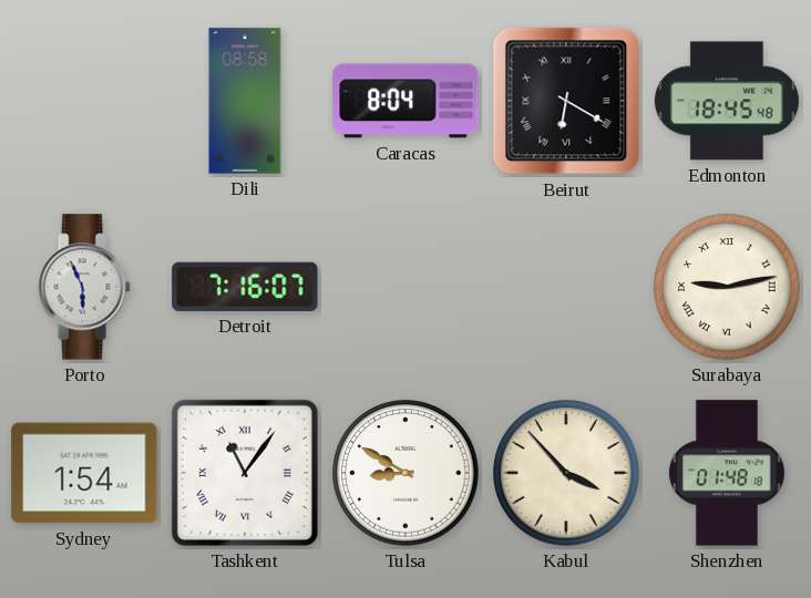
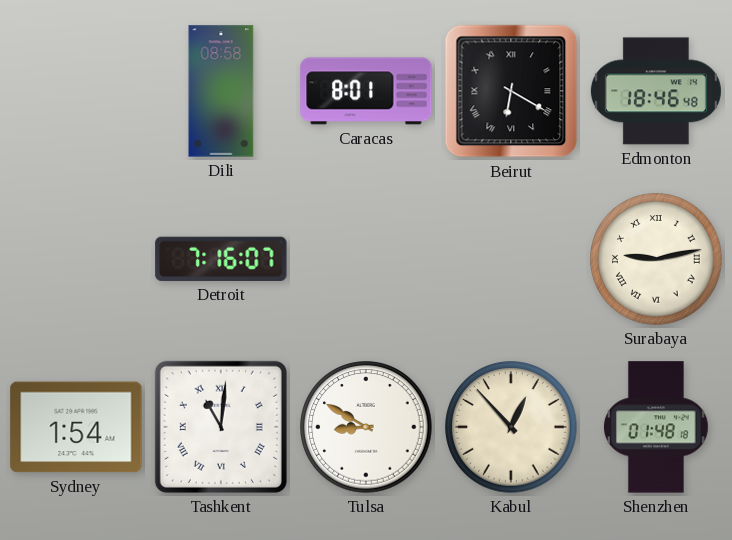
Caracas: 8:04 -> 8:01
Edmonton: 18:45 -> 18:46
Porto: 5:56 -> none
Tashkent: 11:06 -> 11:01
Kabul: 3:53 -> 12:53
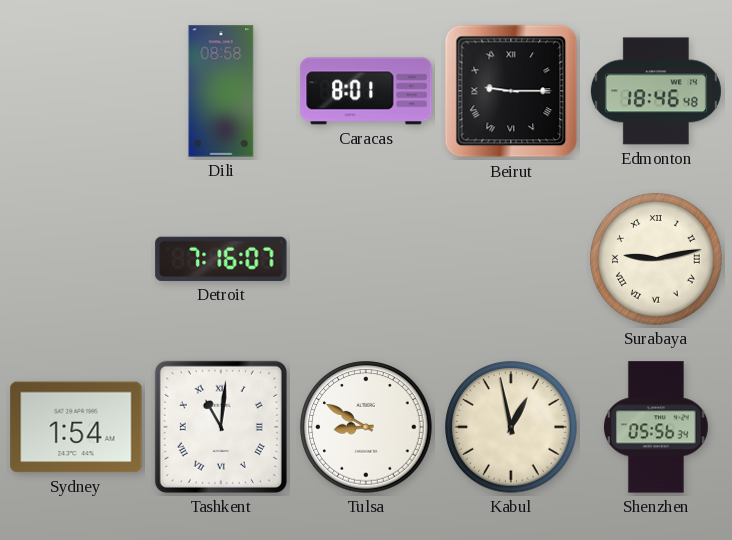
Beirut: 6:20 -> 9:15
Kabul: 12:53 -> 12:58
Shenzhen: 01:48 -> 05:56
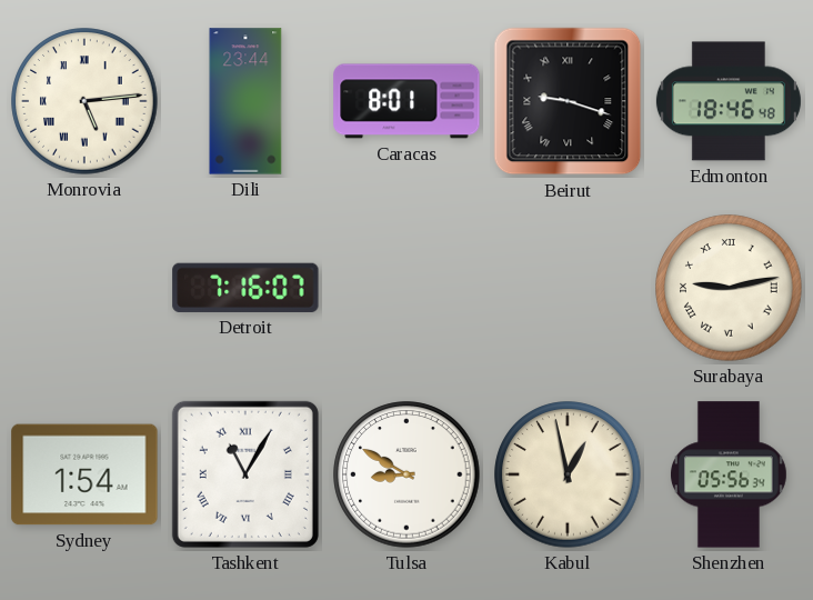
Monrovia: none -> 5:14
Dili: 08:58 -> 23:44
Beirut: 9:15 -> 9:18
Tashkent: 11:01 -> 11:05
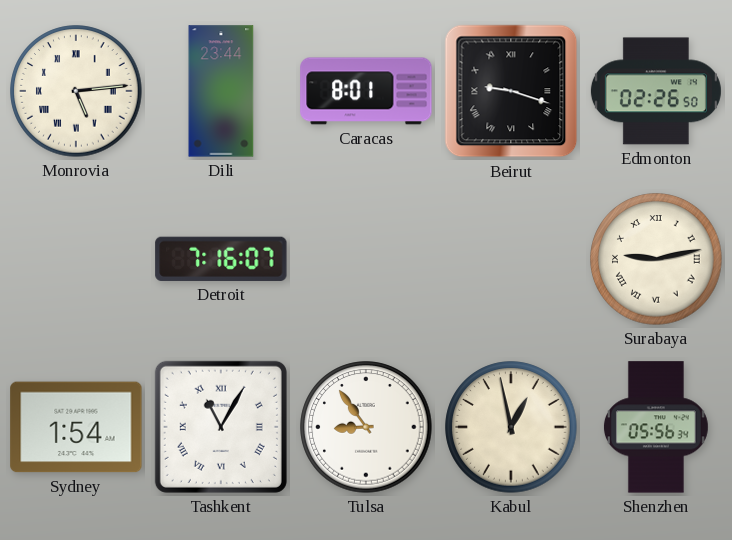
Edmonton: 18:46 -> 02:26
Tulsa: 8:50 -> 8:54
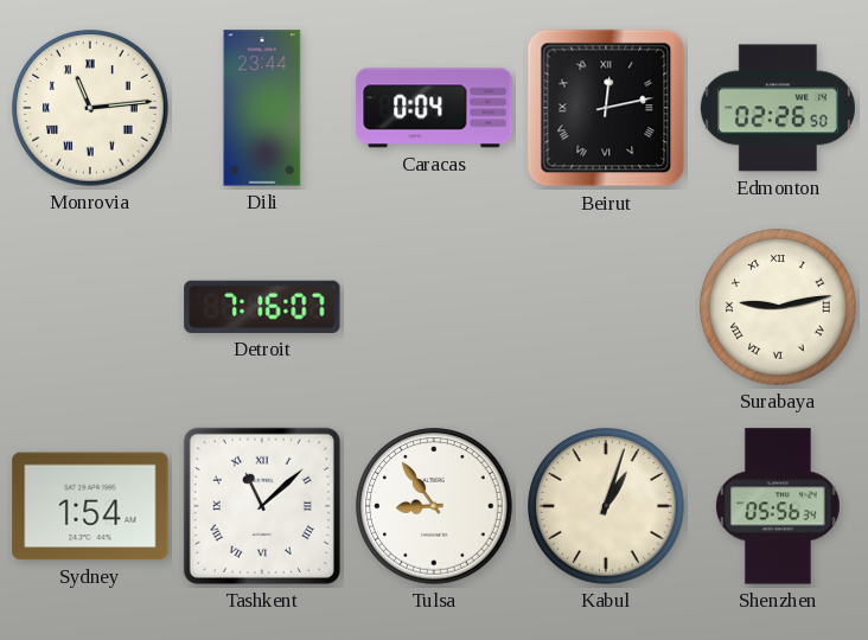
Monrovia: 5:14 -> 11:14
Caracas: 8:01 -> 0:04
Beirut: 9:18 -> 12:13
Tashkent: 11:05 -> 11:08
Kabul: 12:58 -> 1:03
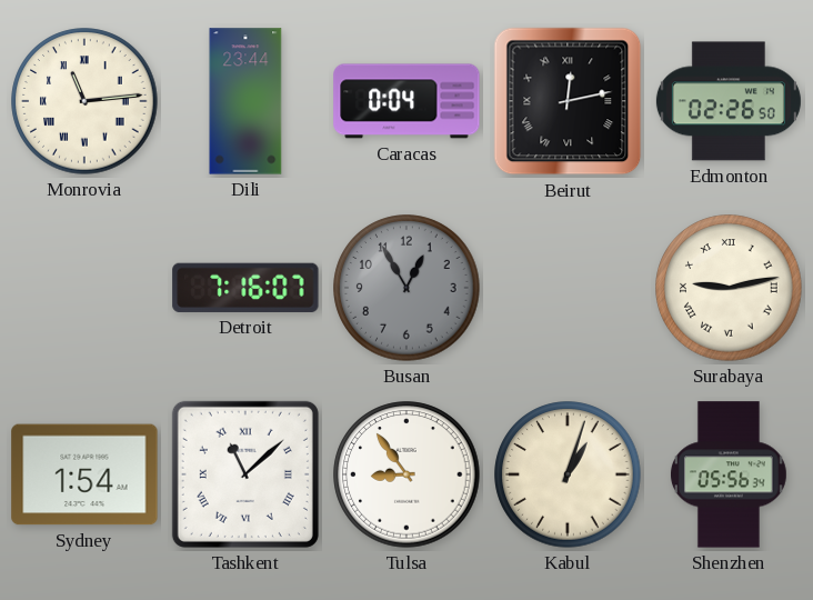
Busan: none -> 12:55
